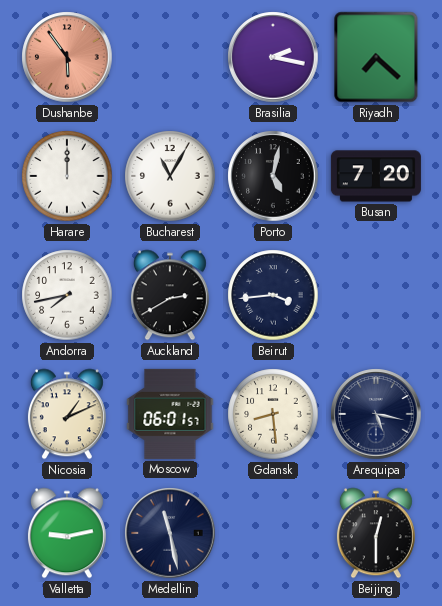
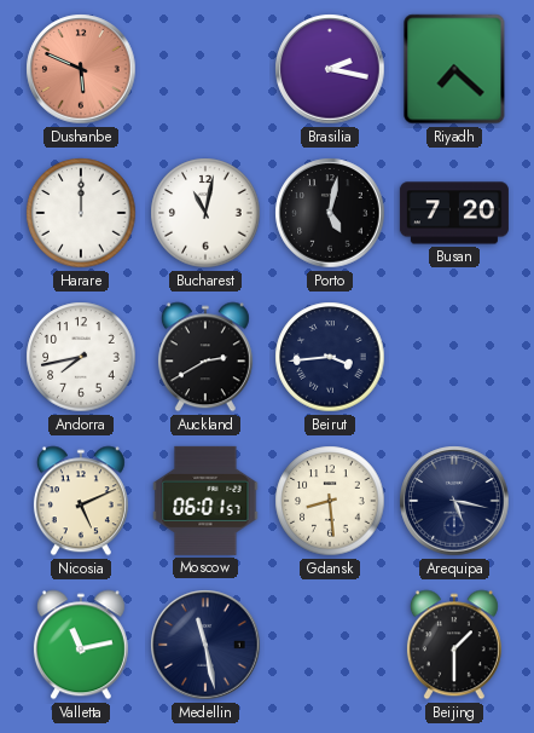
Dushanbe: 5:54 -> 5:49
Bucharest: 11:05 -> 11:02
Nicosia: 1:11 -> 5:11
Valletta: 9:13 -> 11:13
Beijing: 12:30 -> 1:30
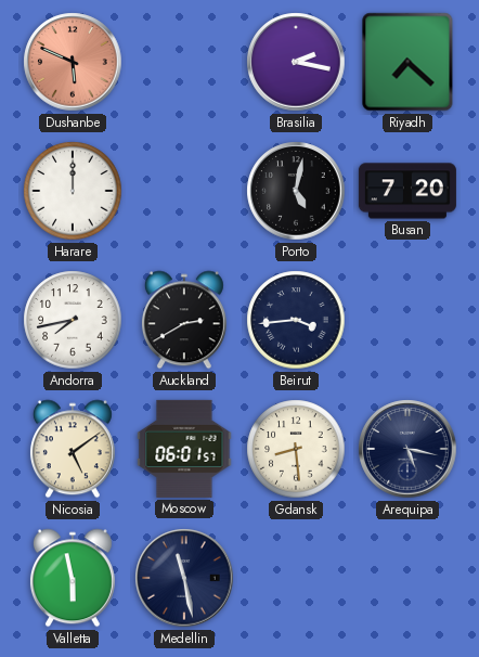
Bucharest: 11:02 -> none
Nicosia: 5:11 -> 5:09
Valletta: 11:13 -> 5:58
Beijing: 1:30 -> none
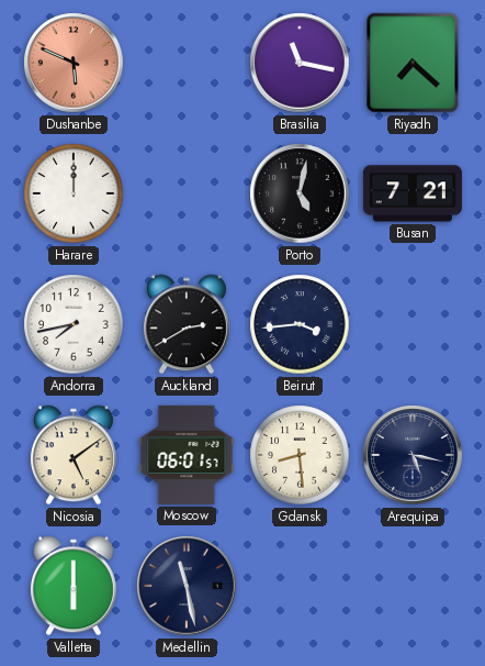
Brasilia: 2:17 -> 11:17
Busan: 7:20 -> 7:21
Valletta: 5:58 -> 6:00
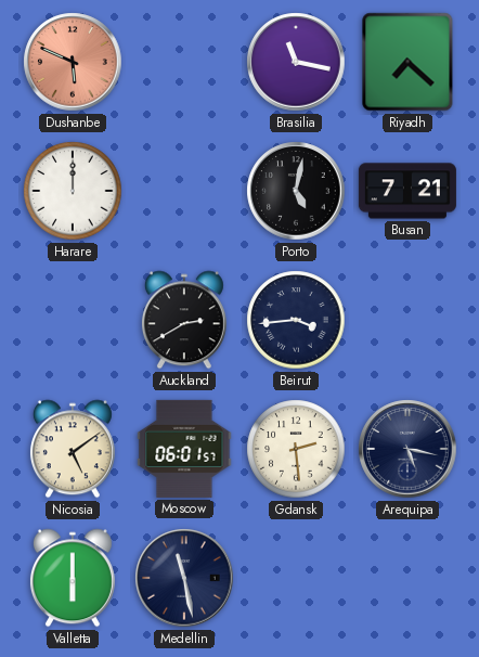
Andorra: 7:43 -> none
Gdansk: 8:29 -> 2:29
